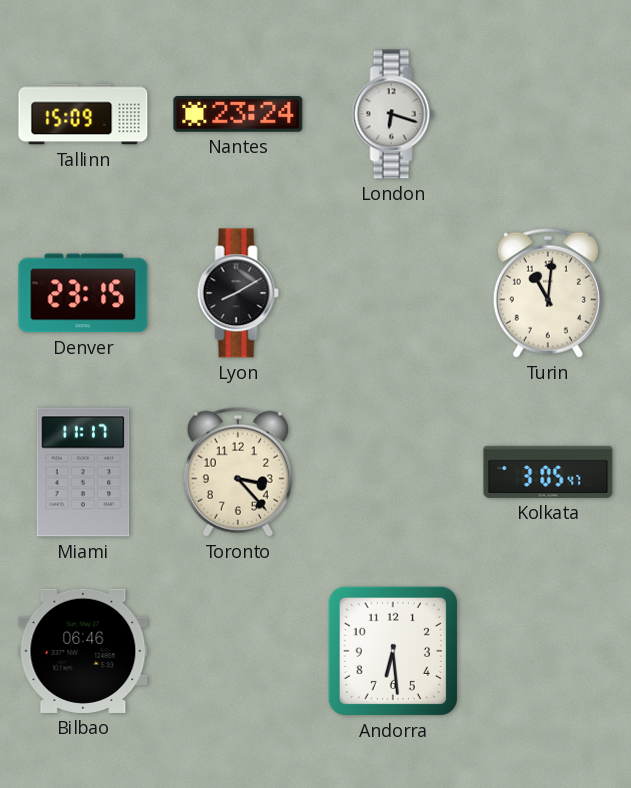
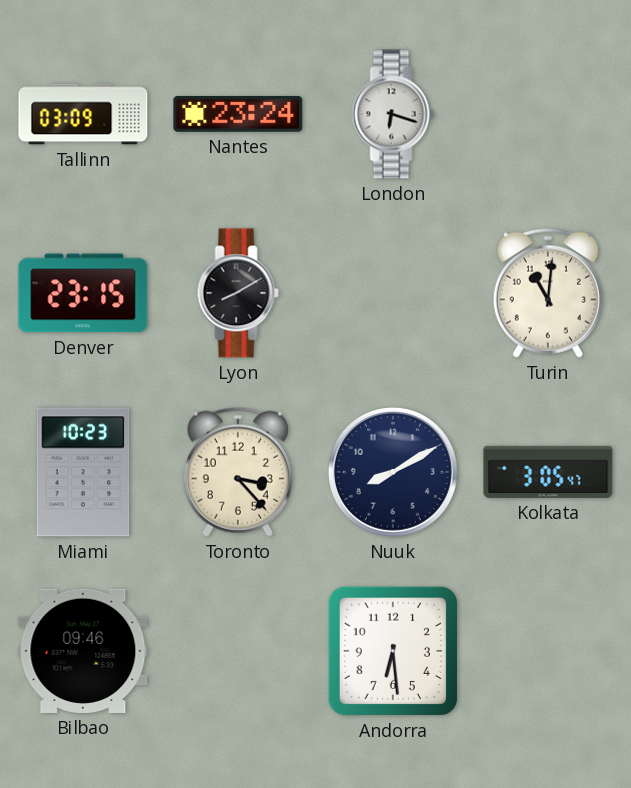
Tallinn: 15:09 -> 03:09
Miami: 11:17 -> 10:23
Nuuk: none -> 8:10
Bilbao: 06:46 -> 09:46
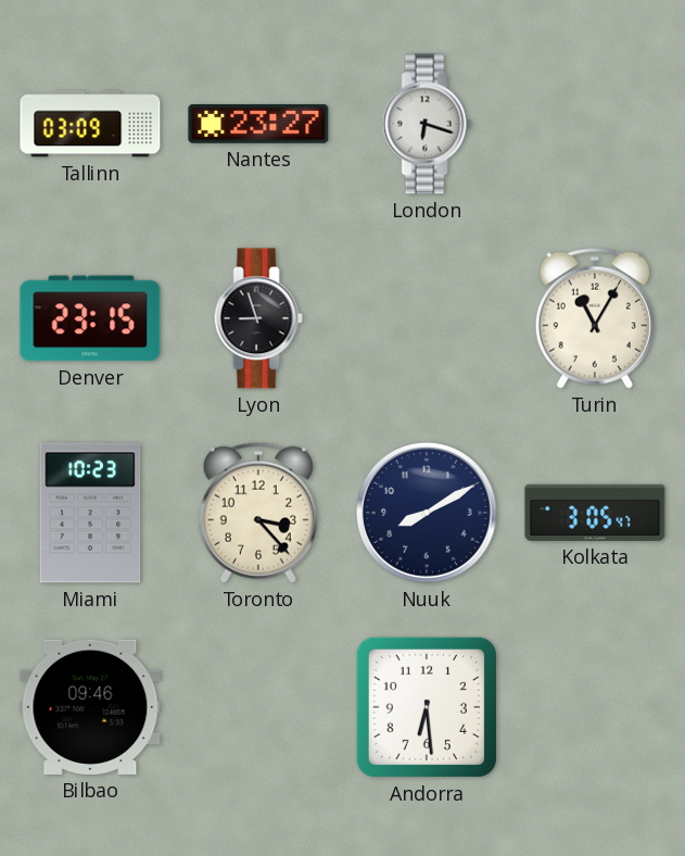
Nantes: 23:24 -> 23:27
Lyon: 8:10 -> 8:57
Turin: 11:01 -> 11:05
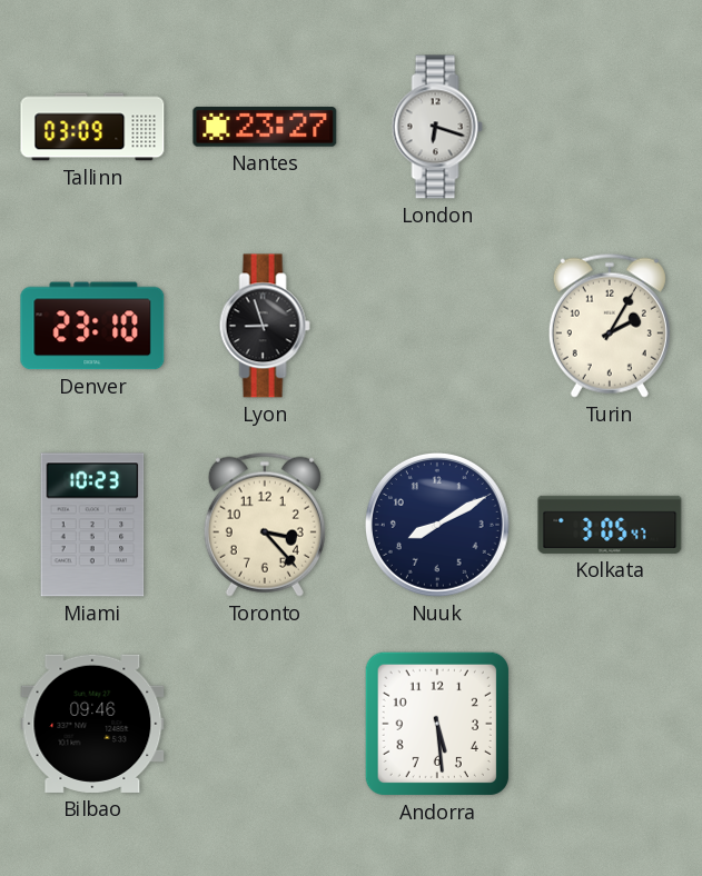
Denver: 23:15 -> 23:10
Turin: 11:05 -> 2:05
Andorra: 6:29 -> 5:29
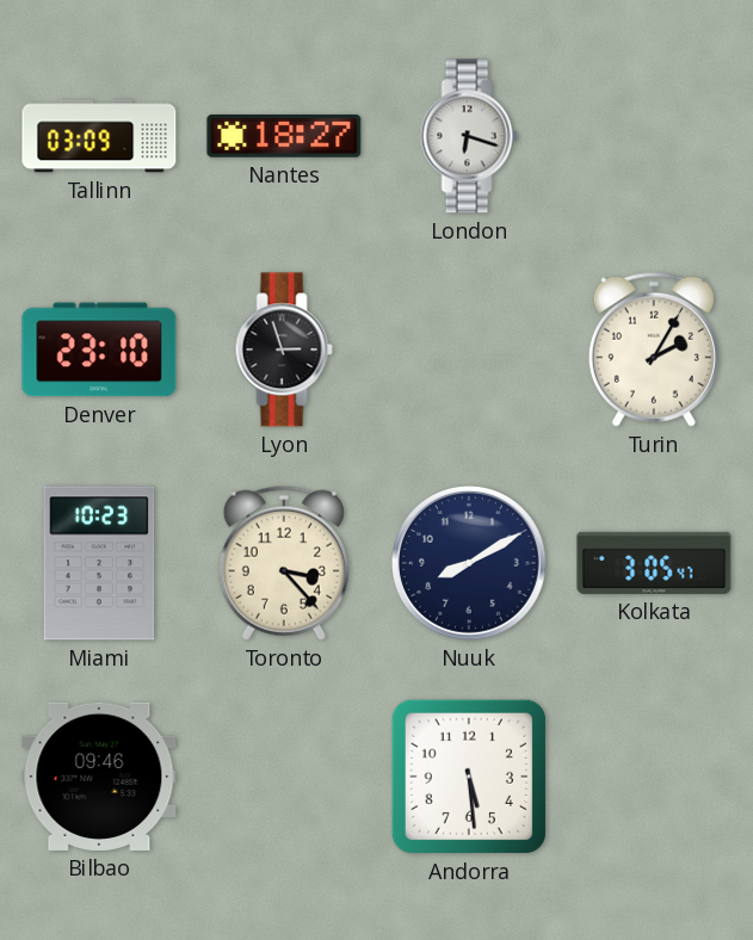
Nantes: 23:27 -> 18:27
Lyon: 8:57 -> 2:57
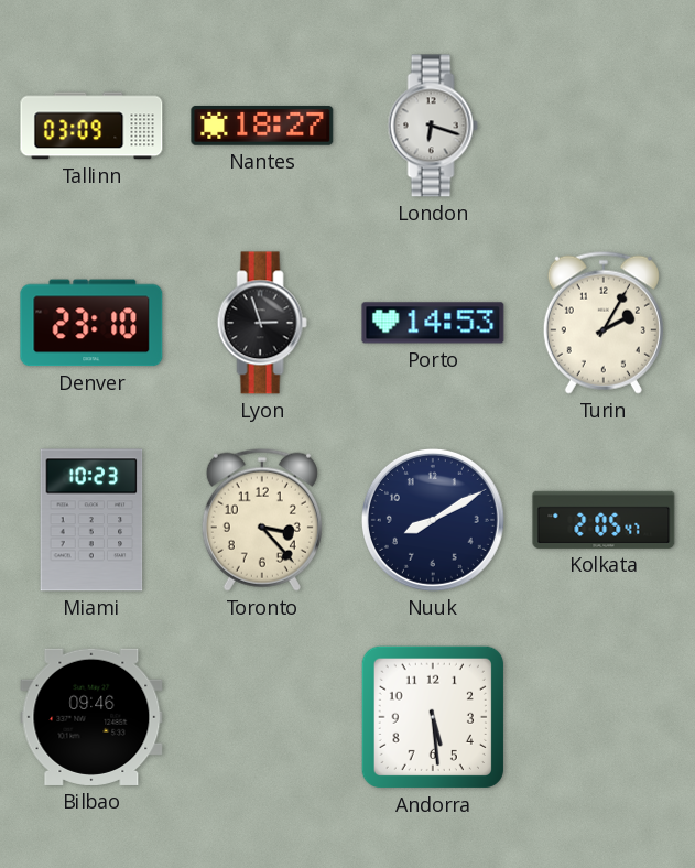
Porto: none -> 14:53
Kolkata: 3:05 -> 2:05
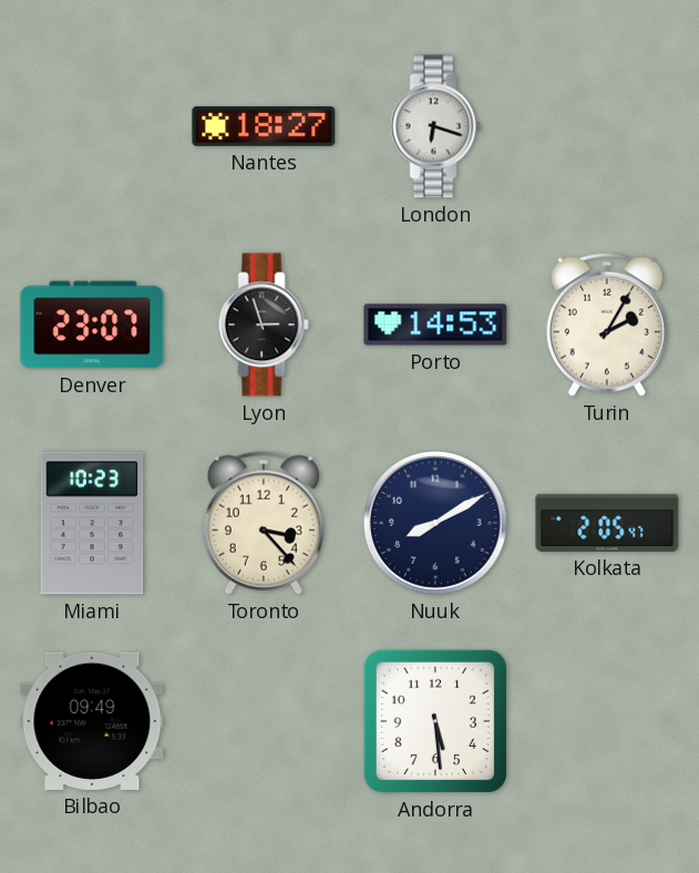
Tallinn: 03:09 -> none
Denver: 23:10 -> 23:07
Bilbao: 09:46 -> 09:49
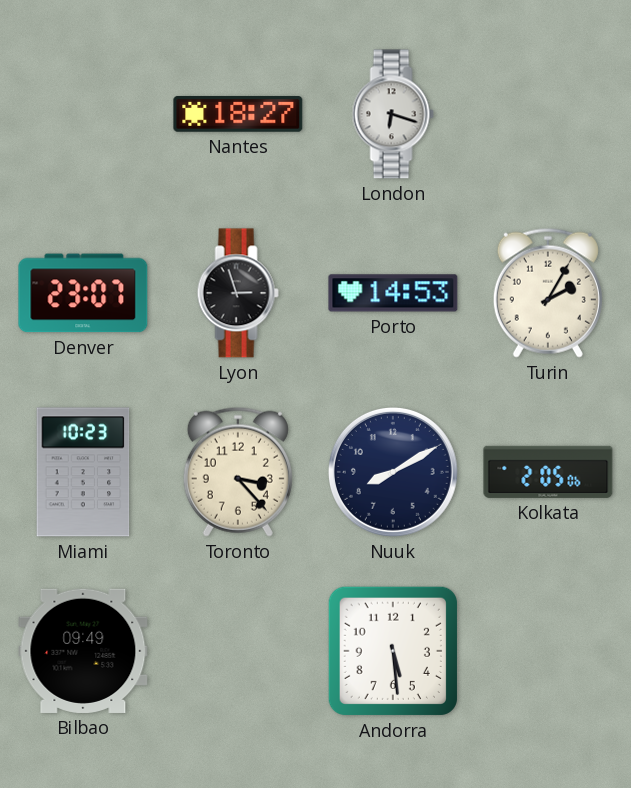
Kolkata: 2:05:47 -> 2:05:06
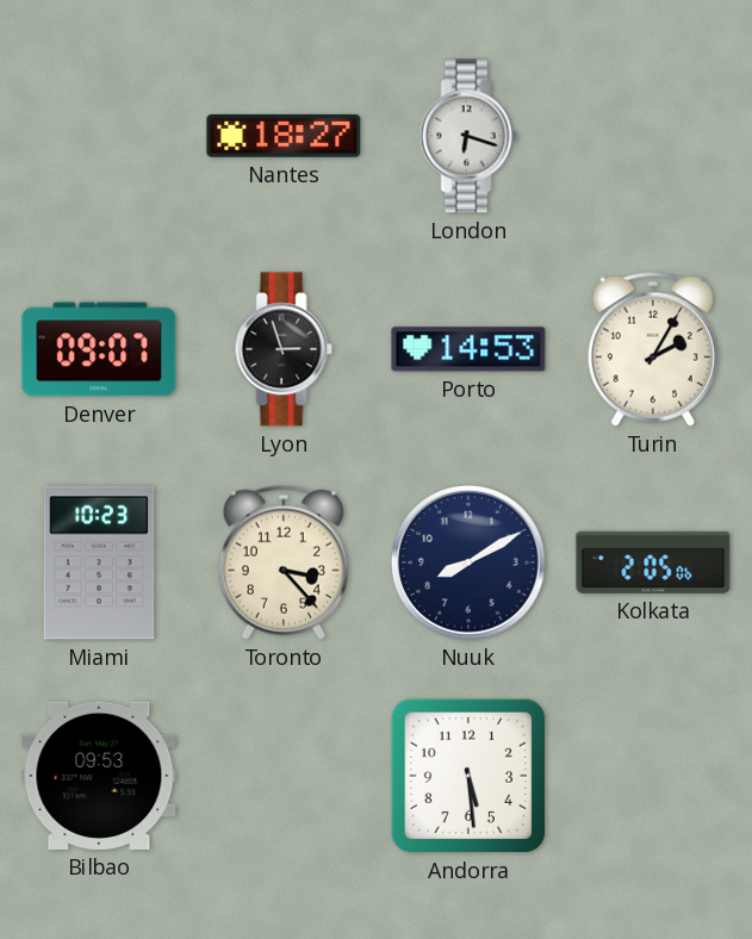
Denver: 23:07 -> 09:07
Bilbao: 09:49 -> 09:53
